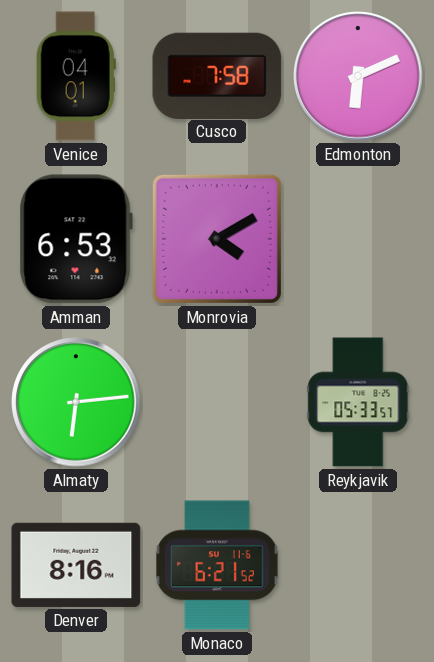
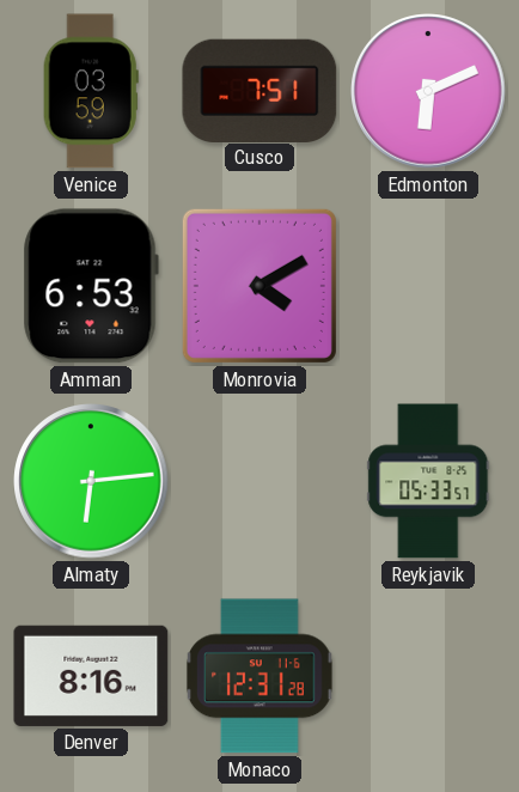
Venice: 04:01 -> 03:59
Cusco: 7:58 -> 7:51
Monaco: 6:21 -> 12:31
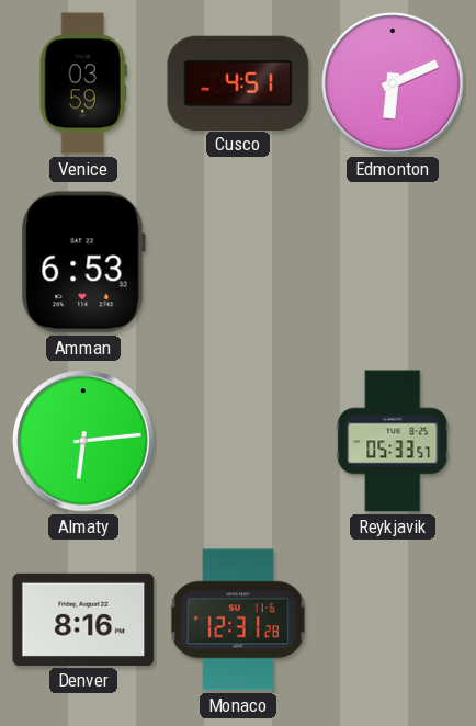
Cusco: 7:51 -> 4:51
Monrovia: 4:10 -> none
